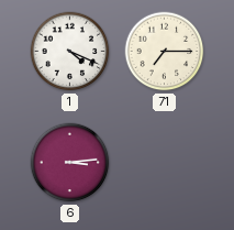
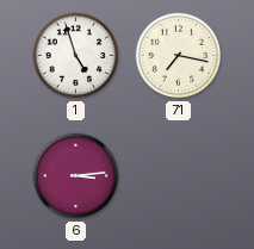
1: 4:19 -> 4:57
71: 7:15 -> 7:17
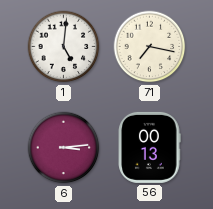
1: 4:57 -> 5:01
56: none -> 00:13
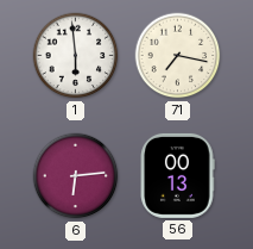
1: 5:01 -> 5:59
6: 3:14 -> 6:14
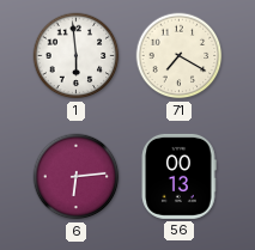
71: 7:17 -> 7:20
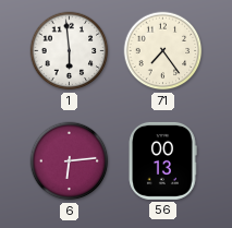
71: 7:20 -> 7:24
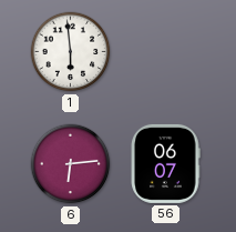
71: 7:24 -> none
56: 00:13 -> 06:07
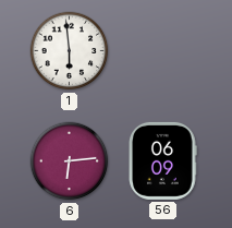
56: 06:07 -> 06:09
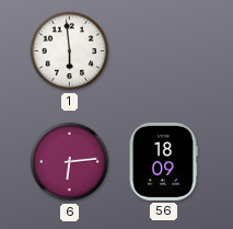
56: 06:09 -> 18:09
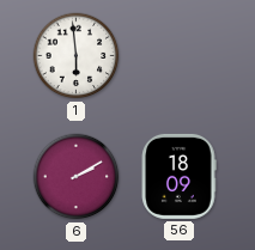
6: 6:14 -> 2:10
